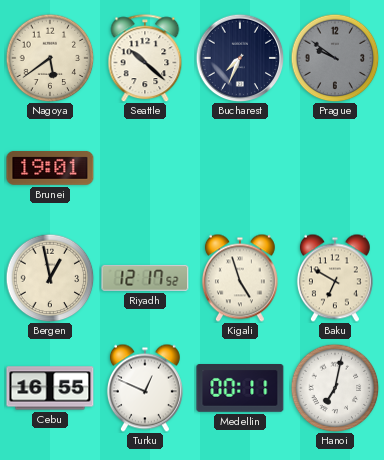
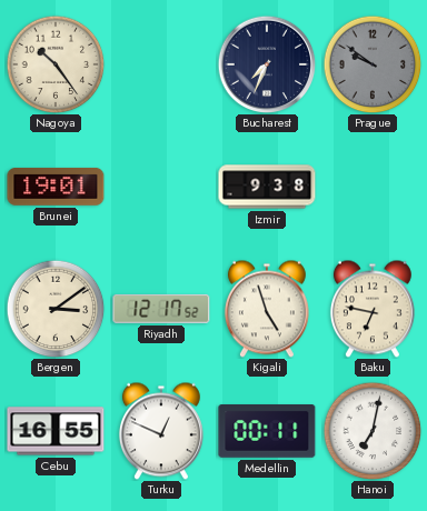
Nagoya: 5:39 -> 10:24
Seattle: 10:22 -> none
Izmir: none -> 9:38
Bergen: 12:58 -> 3:09
Baku: 6:50 -> 6:47
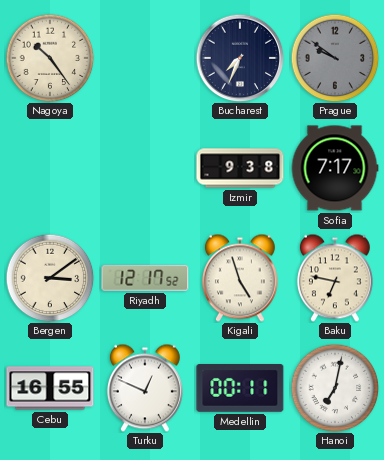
Brunei: 19:01 -> none
Sofia: none -> 7:17
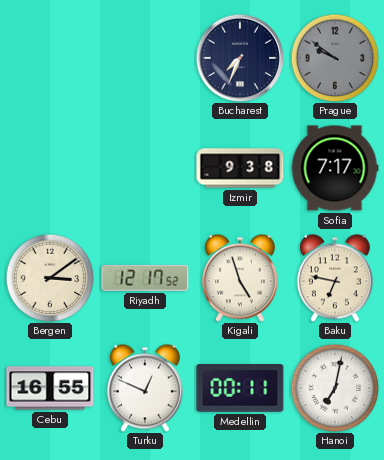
Nagoya: 10:24 -> none
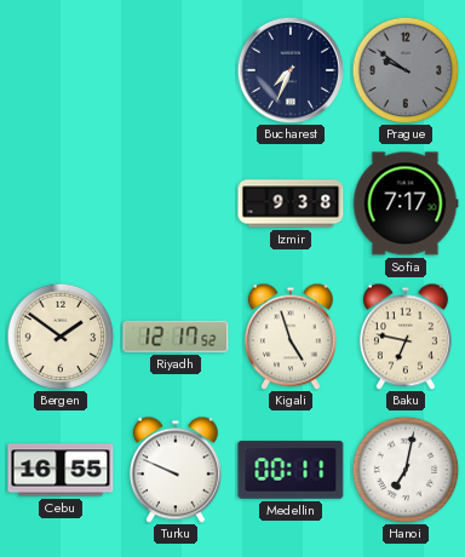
Bergen: 3:09 -> 1:51
Turku: 12:49 -> 9:49
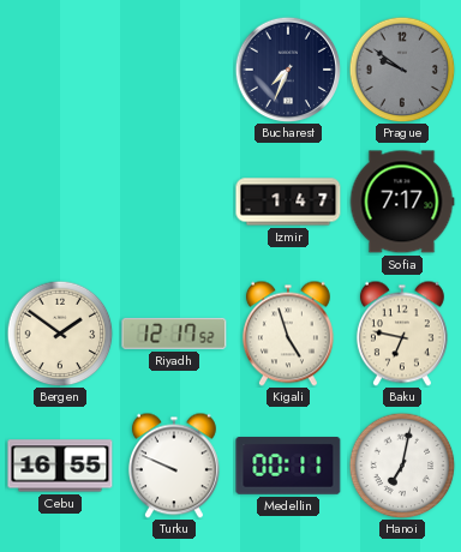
Izmir: 9:38 -> 1:47
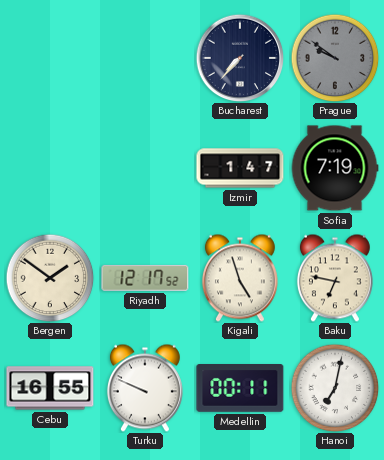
Bucharest: 7:34 -> 7:37
Sofia: 7:17 -> 7:19
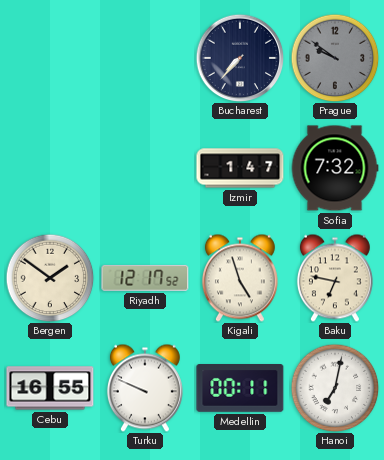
Sofia: 7:19 -> 7:32
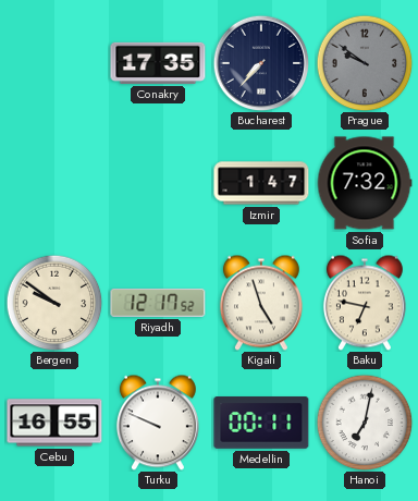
Conakry: none -> 17:35
Bergen: 1:51 -> 9:51
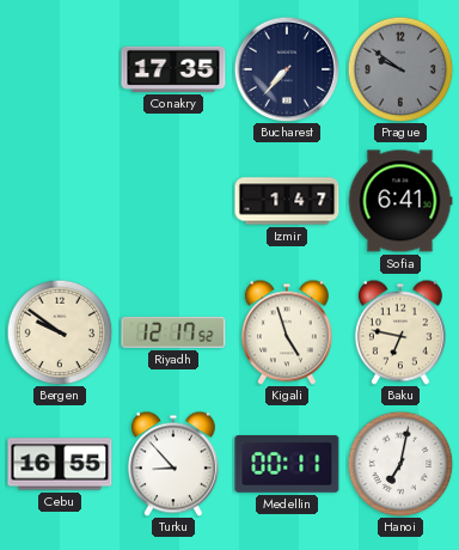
Sofia: 7:32 -> 6:41
Turku: 9:49 -> 8:53
